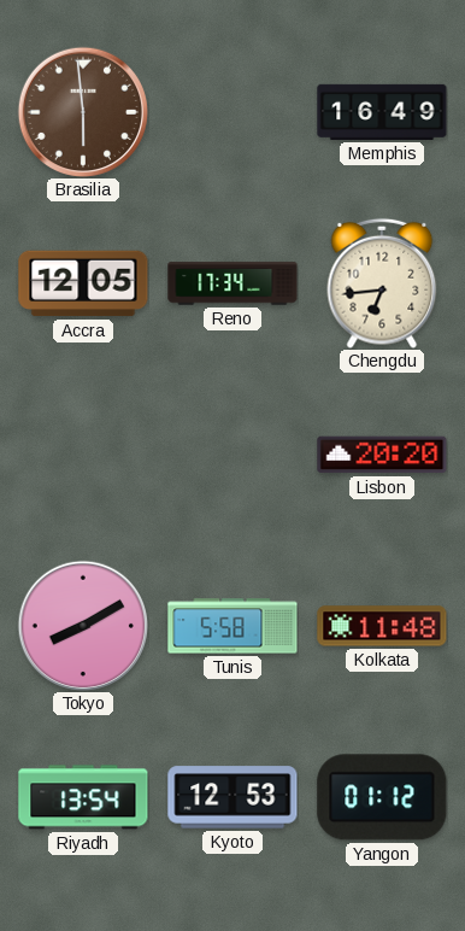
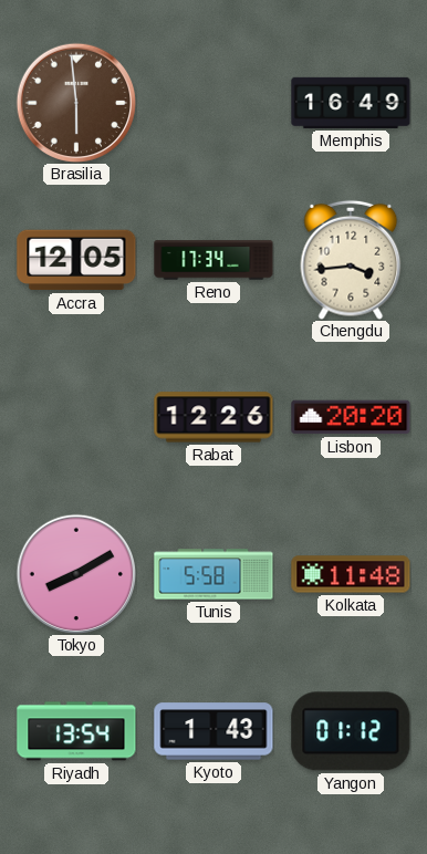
Chengdu: 6:44 -> 3:44
Rabat: none -> 12:26
Kyoto: 12:53 -> 1:43
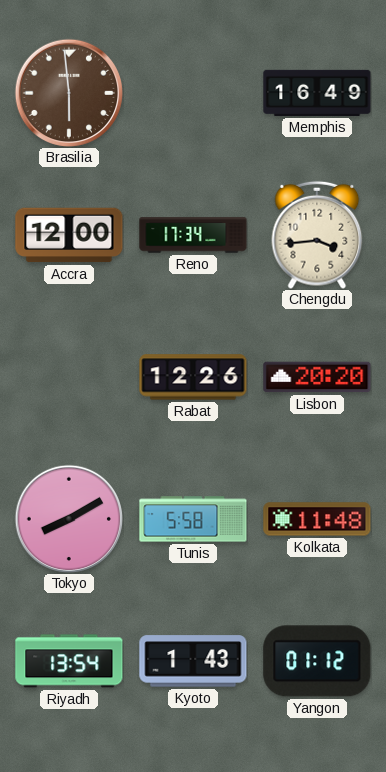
Accra: 12:05 -> 12:00
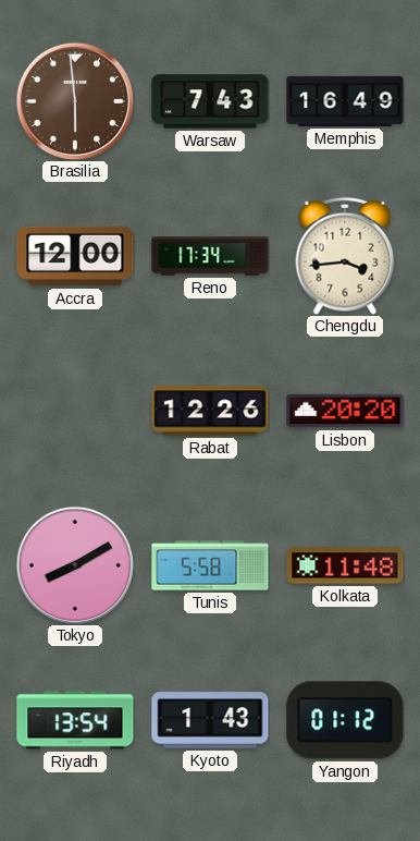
Warsaw: none -> 7:43
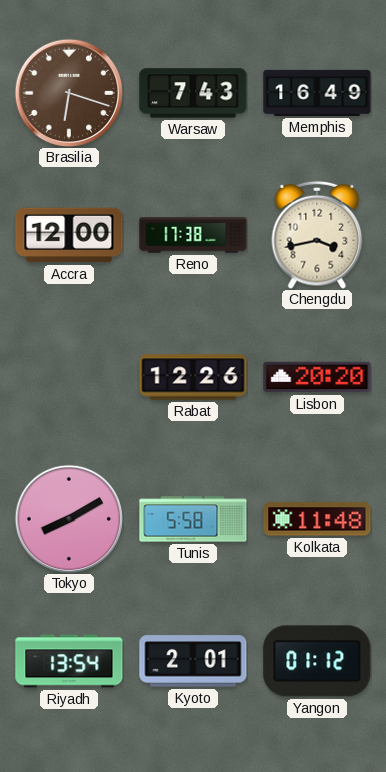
Brasilia: 5:59 -> 6:18
Reno: 17:34 -> 17:38
Chengdu: 3:44 -> 3:43
Kyoto: 1:43 -> 2:01
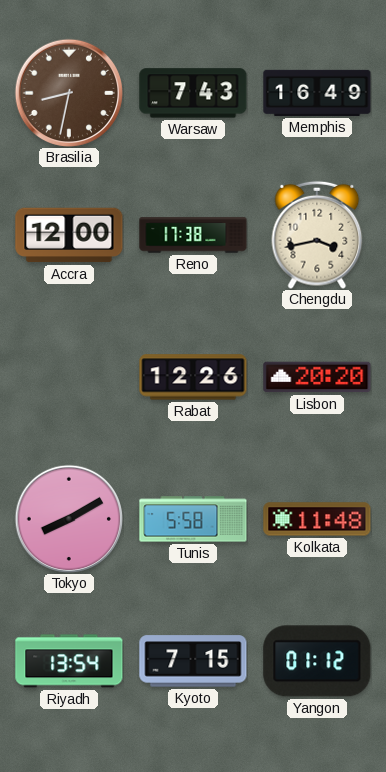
Brasilia: 6:18 -> 8:32
Kyoto: 2:01 -> 7:15
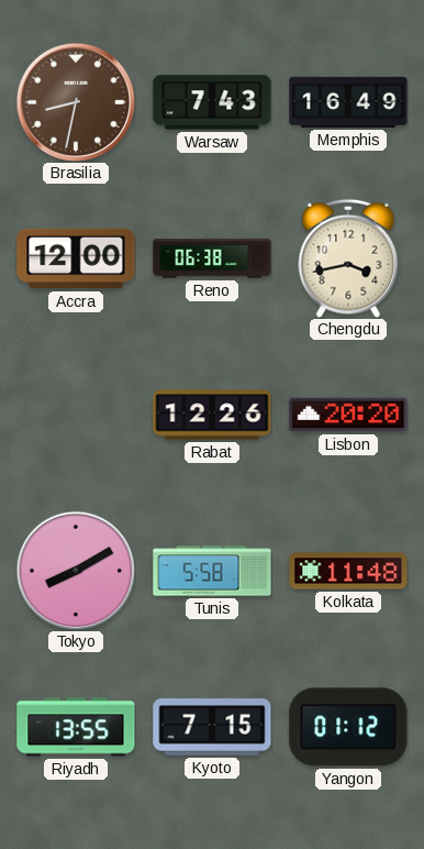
Reno: 17:38 -> 06:38
Riyadh: 13:54 -> 13:55
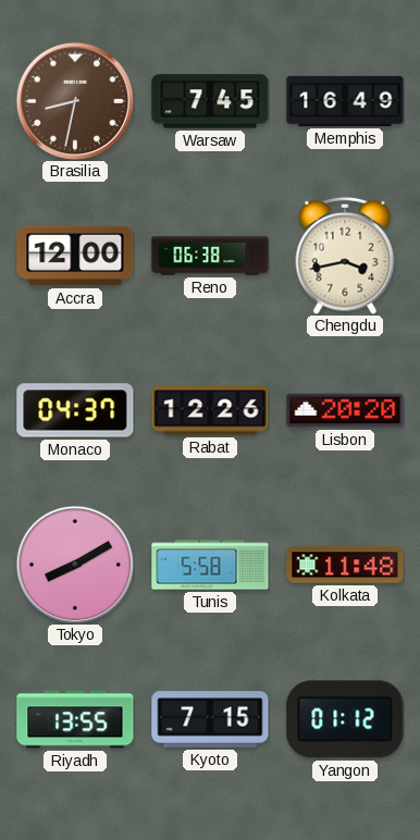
Warsaw: 7:43 -> 7:45
Monaco: none -> 04:37
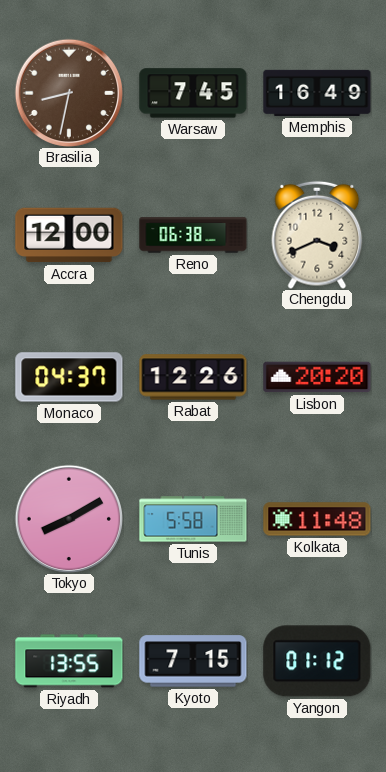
Chengdu: 3:43 -> 3:41
